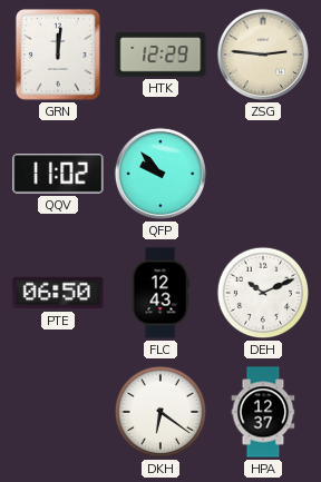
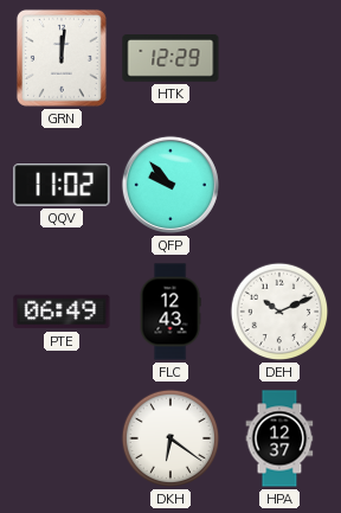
ZSG: 2:46 -> none
PTE: 06:50 -> 06:49
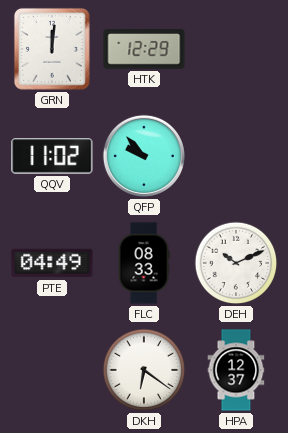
PTE: 06:49 -> 04:49
FLC: 12:43 -> 08:33
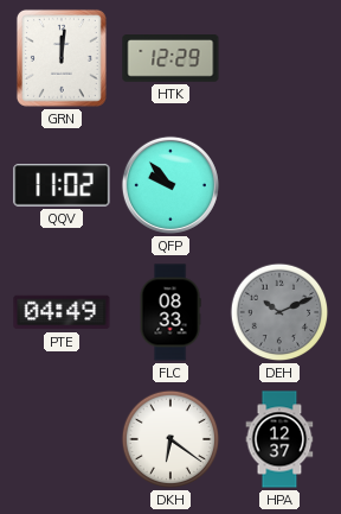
DEH dial: white -> grey
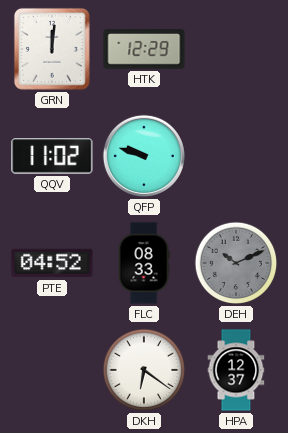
QFP: 9:53 -> 9:48
PTE: 04:49 -> 04:52
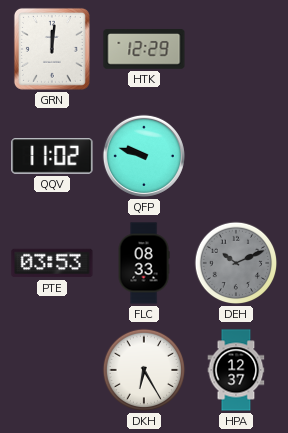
PTE: 04:52 -> 03:53
DKH: 6:21 -> 6:25
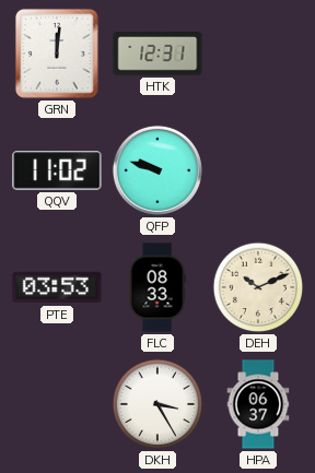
HTK: 12:29 -> 12:31
DEH dial: grey -> cream
DKH: 6:25 -> 3:25
HPA: 12:37 -> 06:37
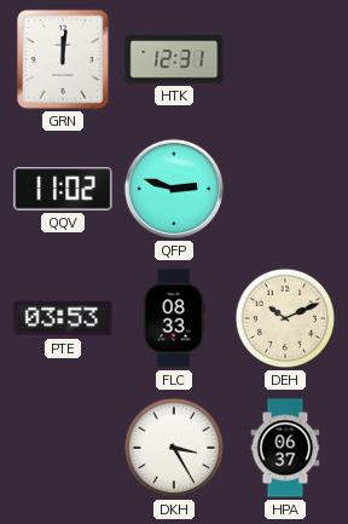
QFP: 9:48 -> 2:48
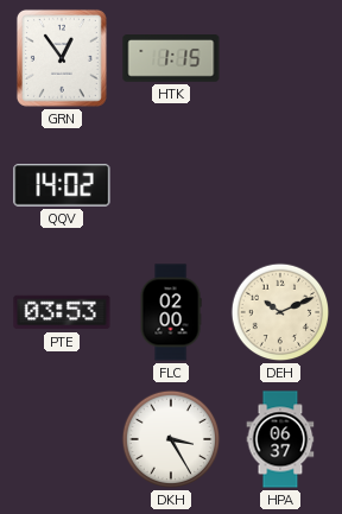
GRN: 12:01 -> 12:54
HTK: 12:31 -> 1:15
QQV: 11:02 -> 14:02
QFP: 2:48 -> none
FLC: 08:33 -> 02:00
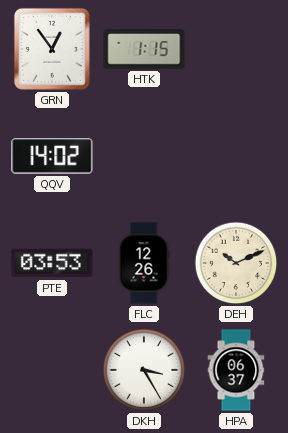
FLC: 02:00 -> 12:26
